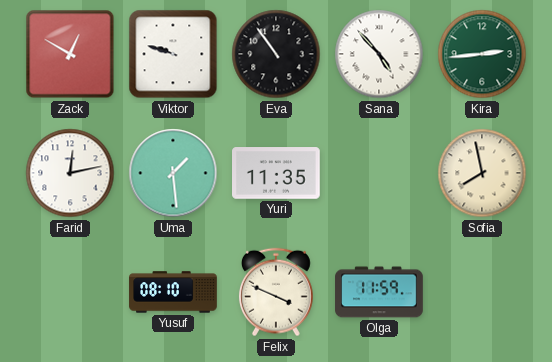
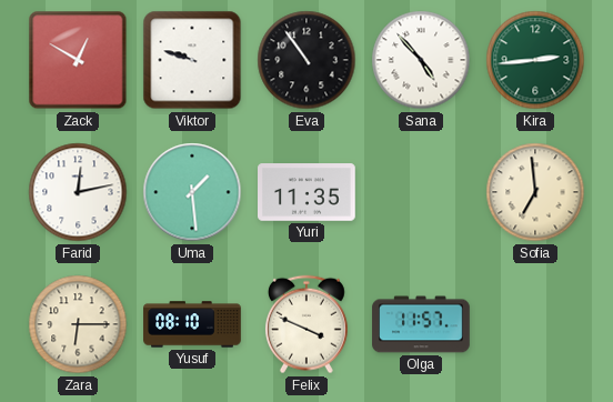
Sofia: 7:58 -> 6:59
Zara: none -> 6:15
Olga: 11:59 -> 11:57
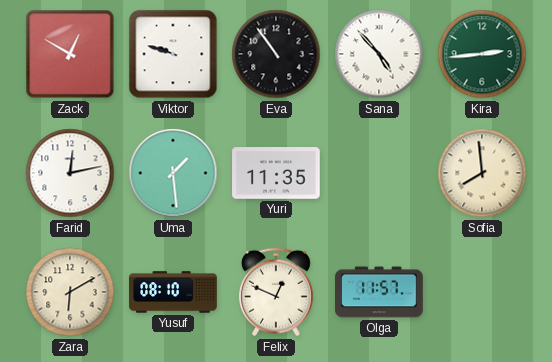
Sofia: 6:59 -> 7:59
Zara: 6:15 -> 6:10
Felix: 3:49 -> 12:49
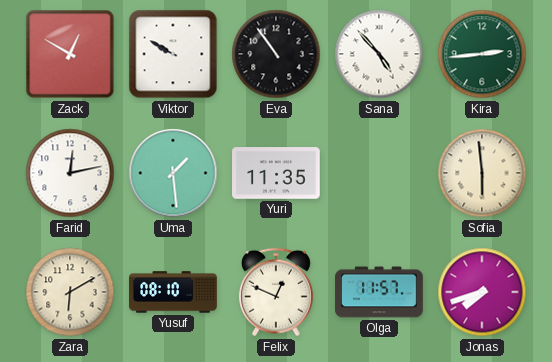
Viktor: 9:48 -> 9:50
Sofia: 7:59 -> 5:59
Jonas: none -> 7:42
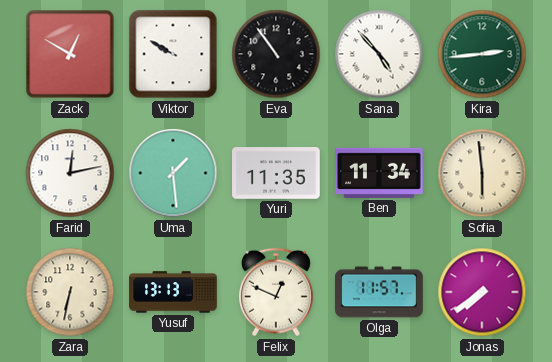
Ben: none -> 11:34
Zara: 6:10 -> 6:32
Yusuf: 08:10 -> 13:13
Jonas: 7:42 -> 7:39
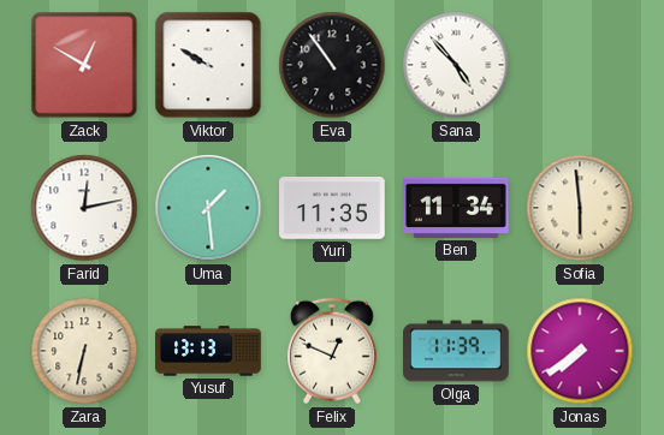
Kira: 2:44 -> none
Olga: 11:57 -> 11:39
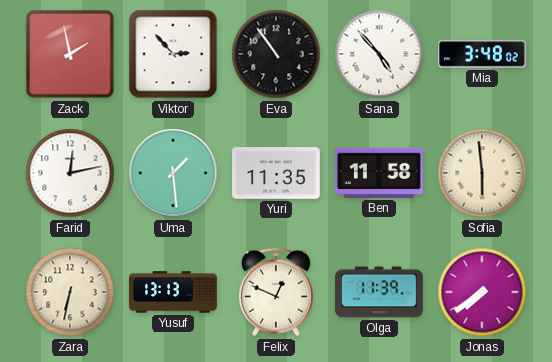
Zack: 12:50 -> 1:58
Viktor: 9:50 -> 2:53
Mia: none -> 3:48
Ben: 11:34 -> 11:58
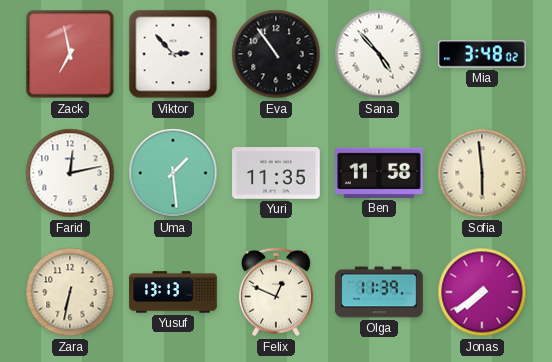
Zack: 1:58 -> 6:58
